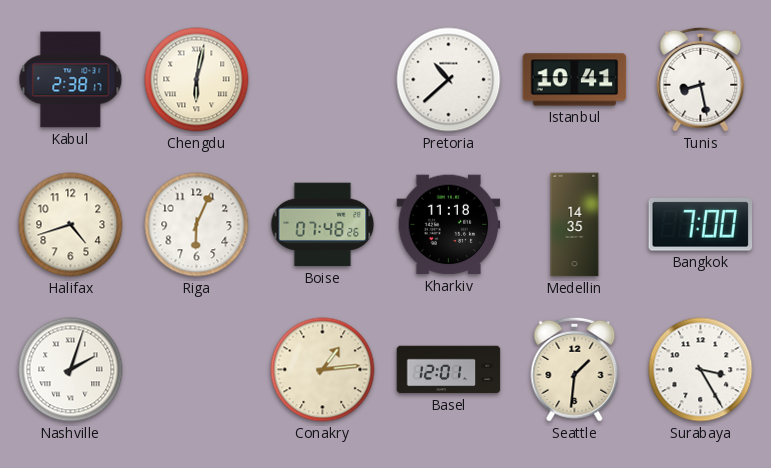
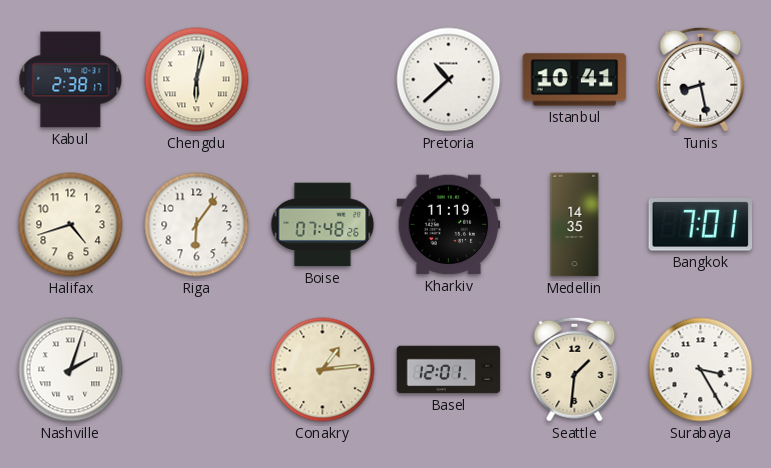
Riga: 6:04 -> 6:06
Kharkiv: 11:18 -> 11:19
Bangkok: 7:00 -> 7:01
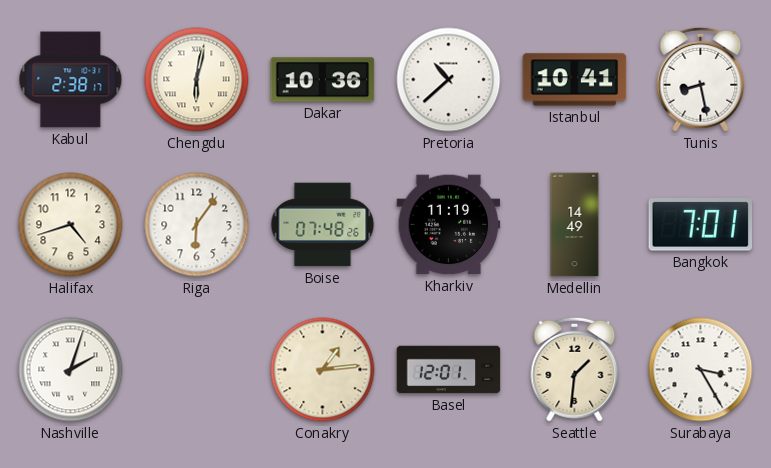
Dakar: none -> 10:36
Medellin: 14:35 -> 14:49
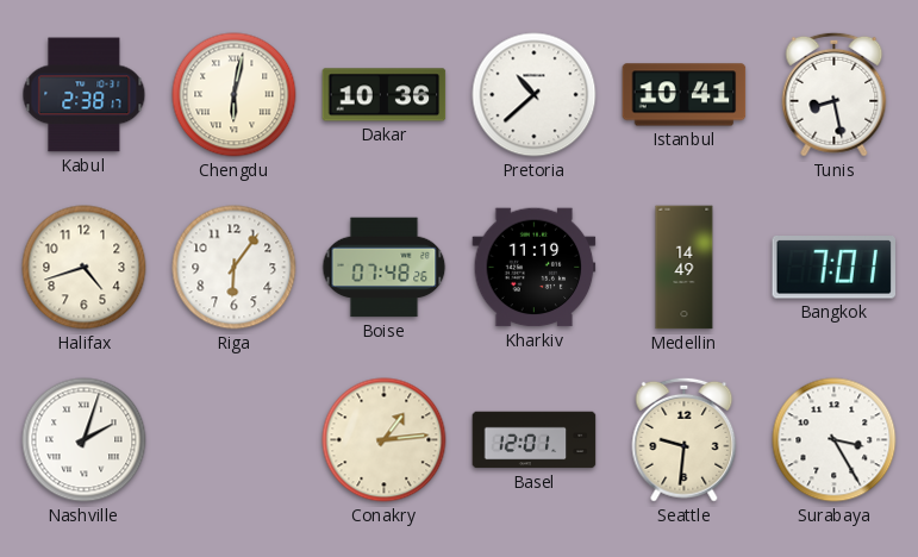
Seattle: 1:31 -> 9:31
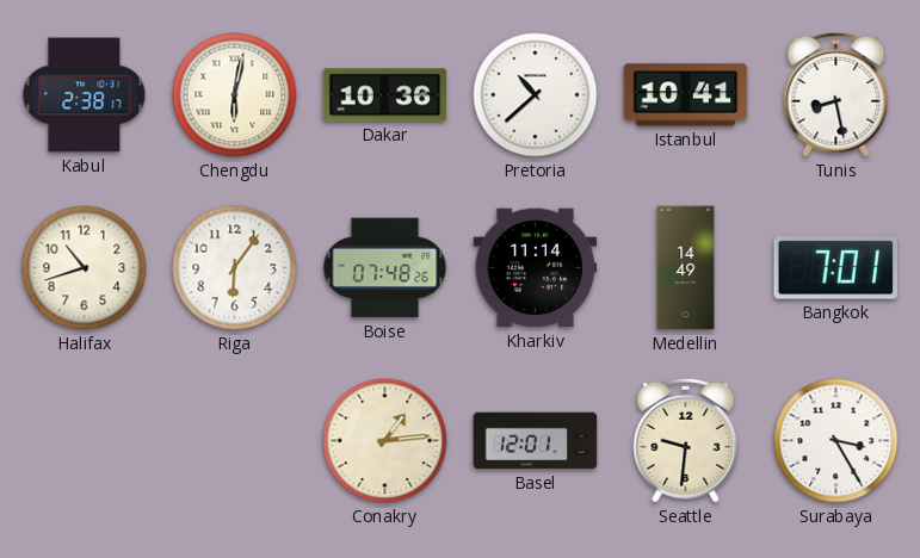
Halifax: 4:42 -> 10:42
Kharkiv: 11:19 -> 11:14
Nashville: 2:03 -> none
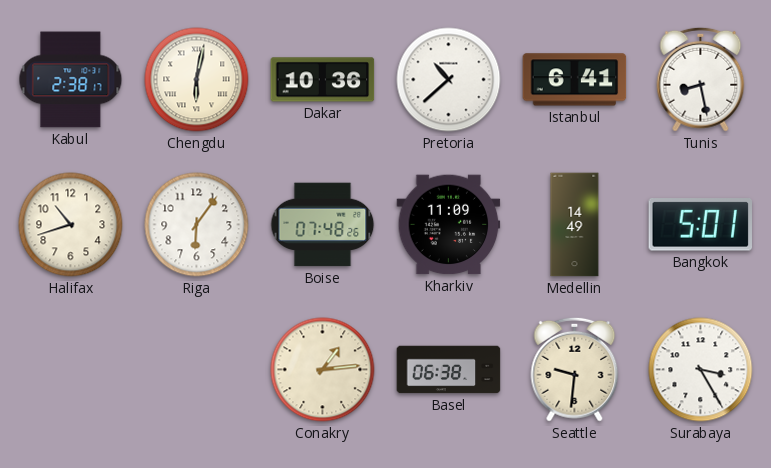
Istanbul: 10:41 -> 6:41
Kharkiv: 11:14 -> 11:09
Bangkok: 7:01 -> 5:01
Basel: 12:01 -> 06:38
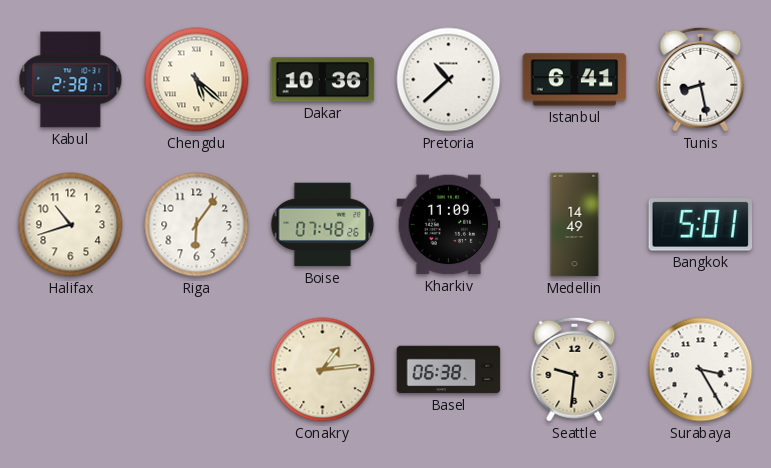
Chengdu: 6:02 -> 5:22
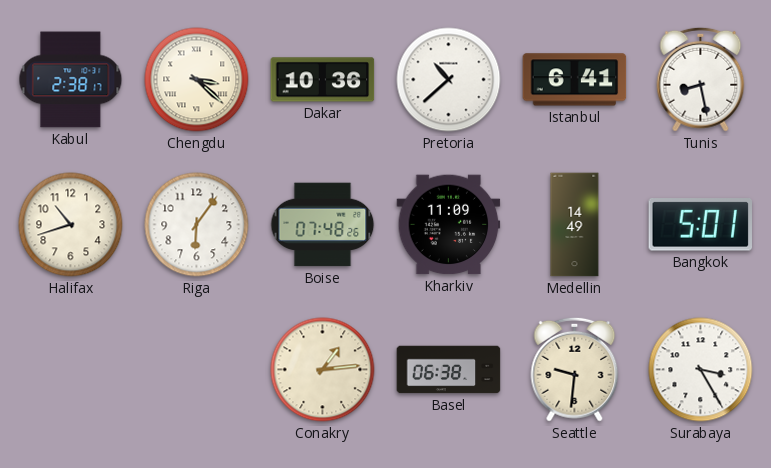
Chengdu: 5:22 -> 3:22
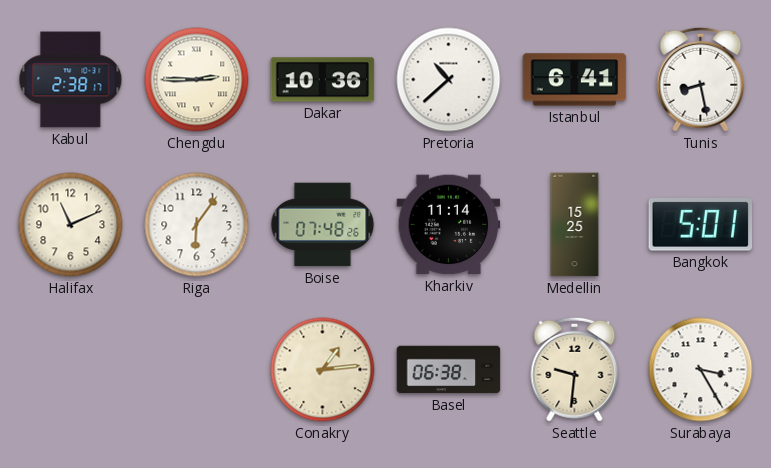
Chengdu: 3:22 -> 2:45
Halifax: 10:42 -> 11:11
Kharkiv: 11:09 -> 11:14
Medellin: 14:49 -> 15:25
